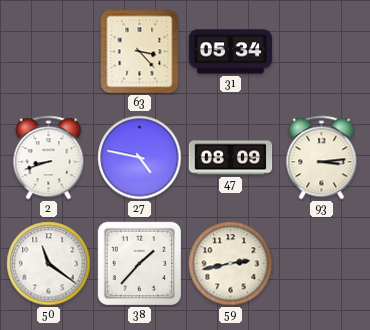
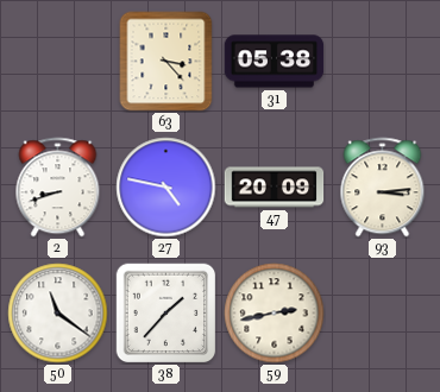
31: 05:34 -> 05:38
47: 08:09 -> 20:09
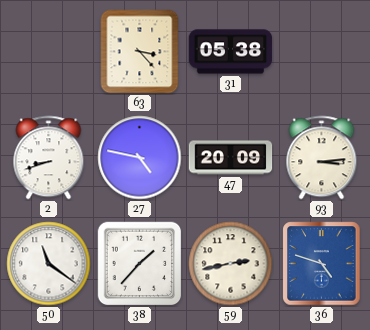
36: none -> 4:48
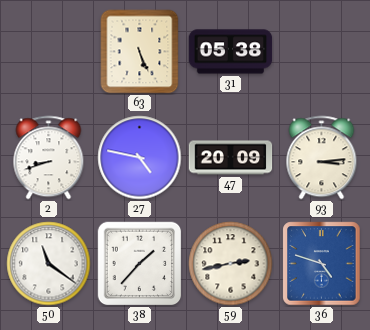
63: 3:23 -> 5:26
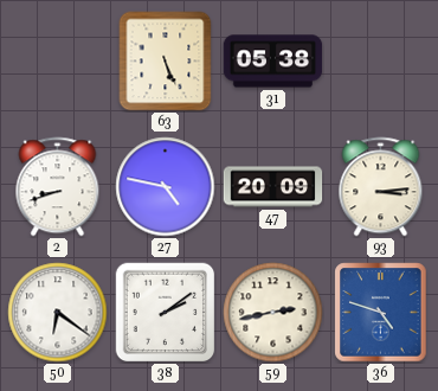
50: 11:21 -> 6:21
38: 1:37 -> 2:09
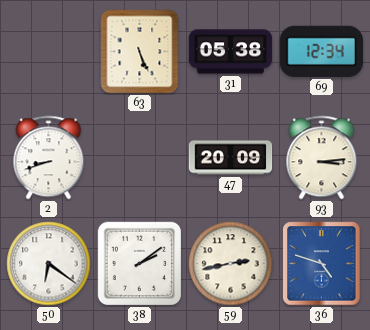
69: none -> 12:34
27: 4:47 -> none
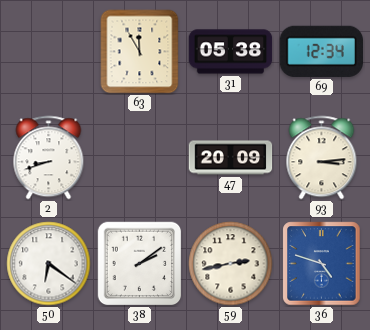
63: 5:26 -> 11:55
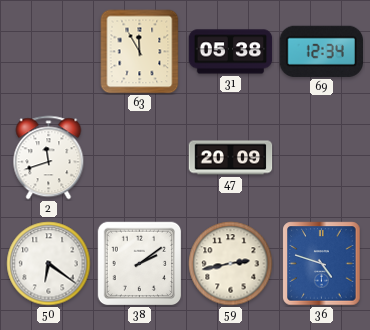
2: 8:42 -> 11:42
93: 3:14 -> none
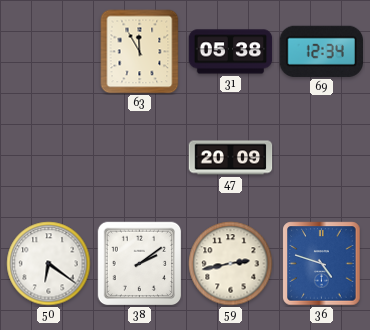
2: 11:42 -> none
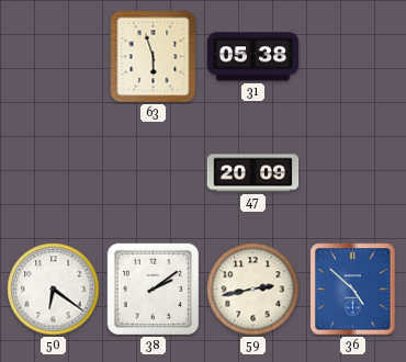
63: 11:55 -> 5:57
69: 12:34 -> none
36: 4:48 -> 4:52
